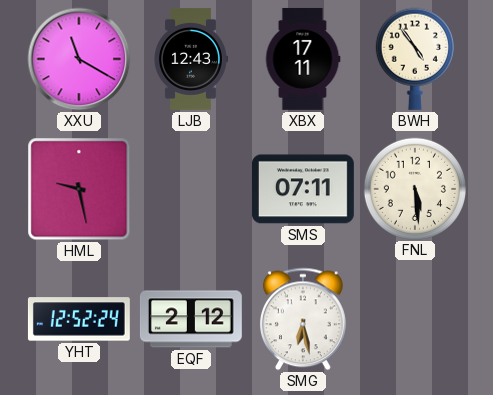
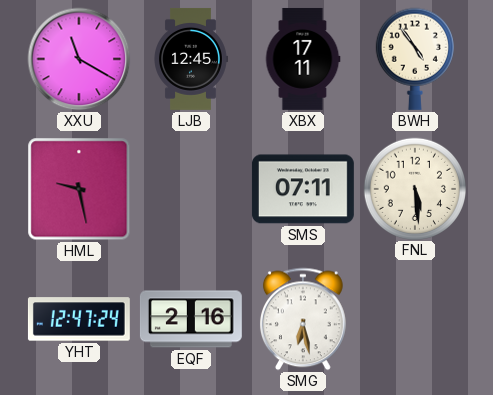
LJB: 12:43 -> 12:45
YHT: 12:52 -> 12:47
EQF: 2:12 -> 2:16
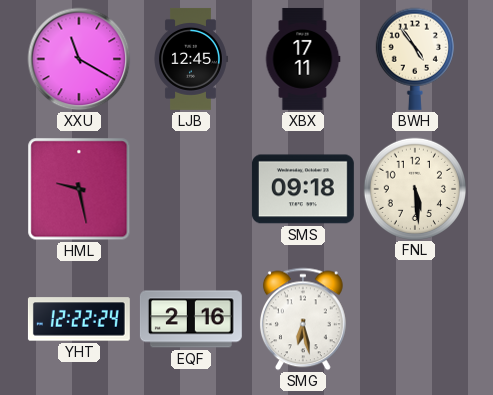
SMS: 07:11 -> 09:18
YHT: 12:47 -> 12:22
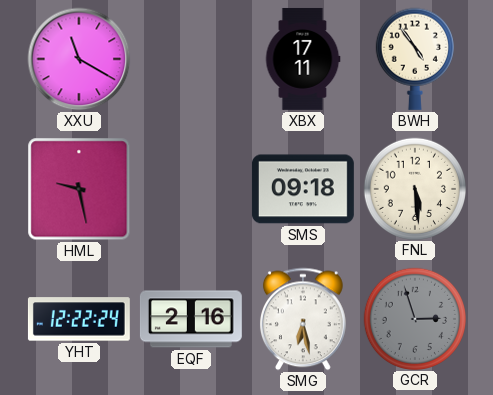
LJB: 12:45 -> none
GCR: none -> 2:57
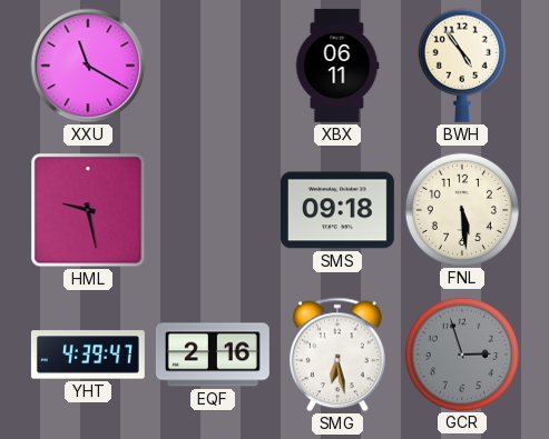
XBX: 17:11 -> 06:11
YHT: 12:22 -> 4:39
